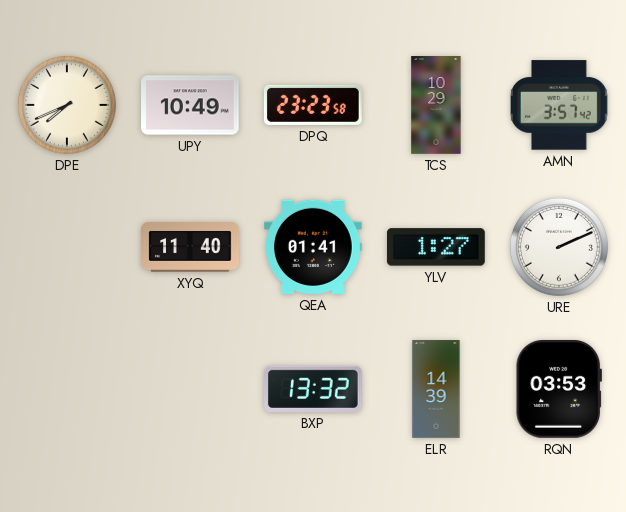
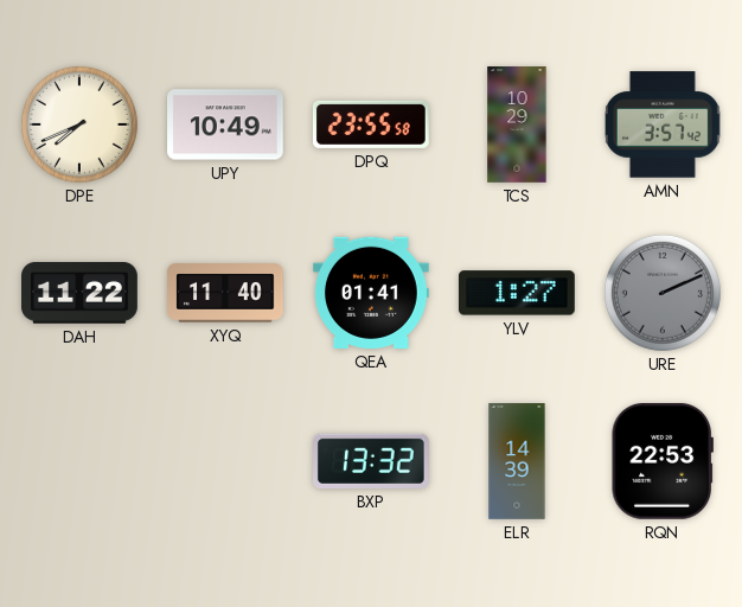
DPQ: 23:23 -> 23:55
DAH: none -> 11:22
URE dial: white -> grey
RQN: 03:53 -> 22:53
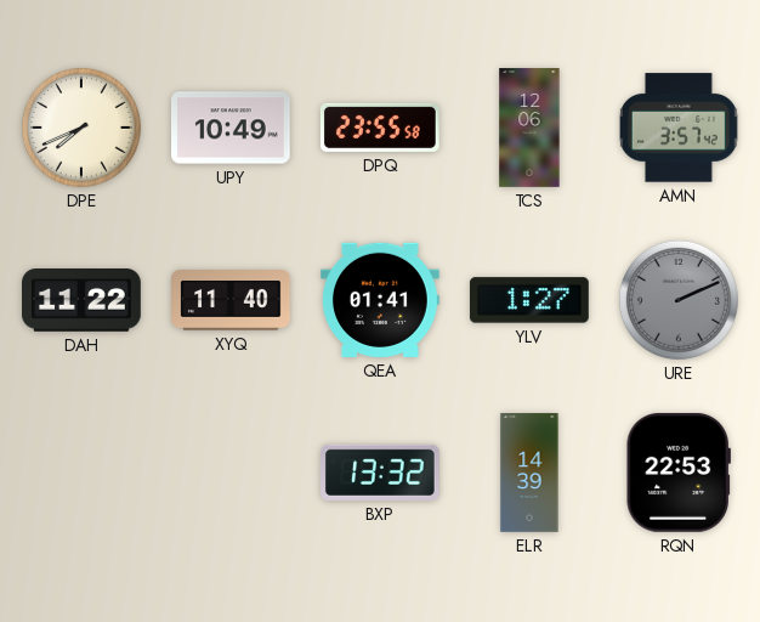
TCS: 10:29 -> 12:06
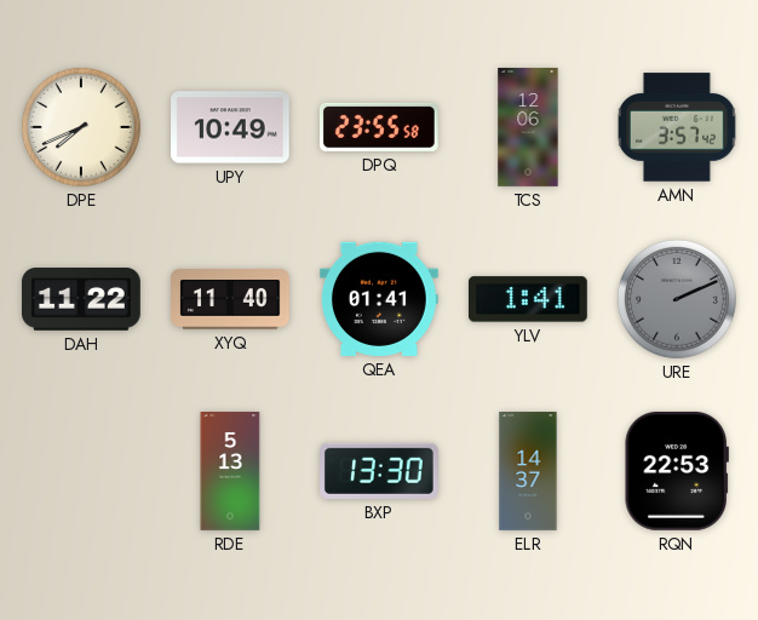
YLV: 1:27 -> 1:41
RDE: none -> 5:13
BXP: 13:32 -> 13:30
ELR: 14:39 -> 14:37
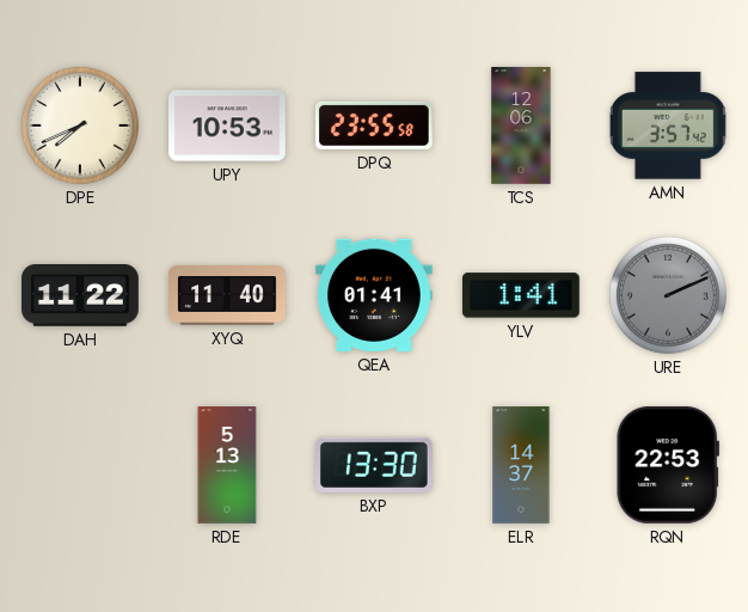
UPY: 10:49 -> 10:53
